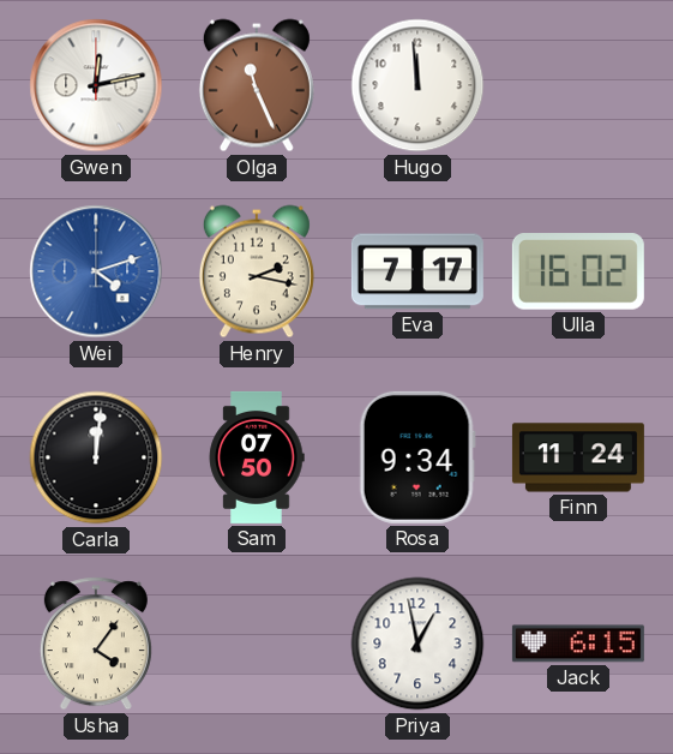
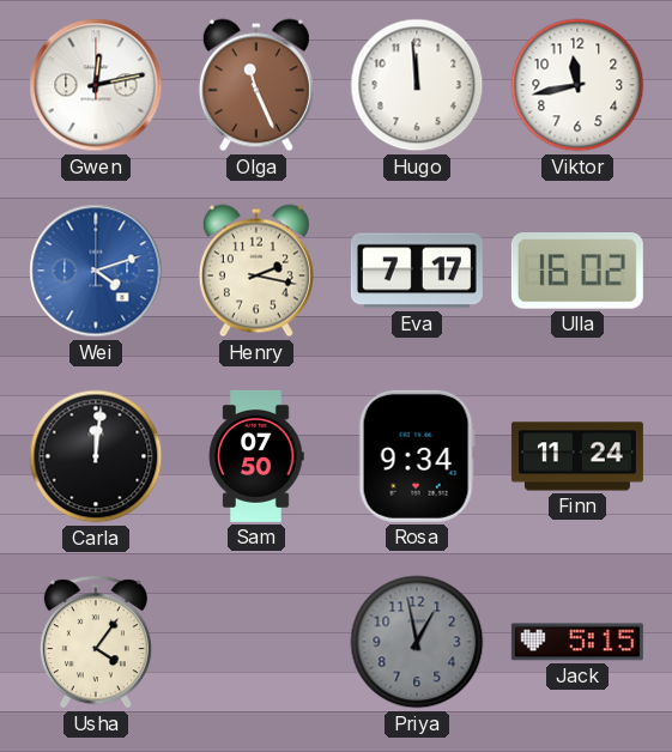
Viktor: none -> 11:43
Priya dial: white -> grey
Jack: 6:15 -> 5:15
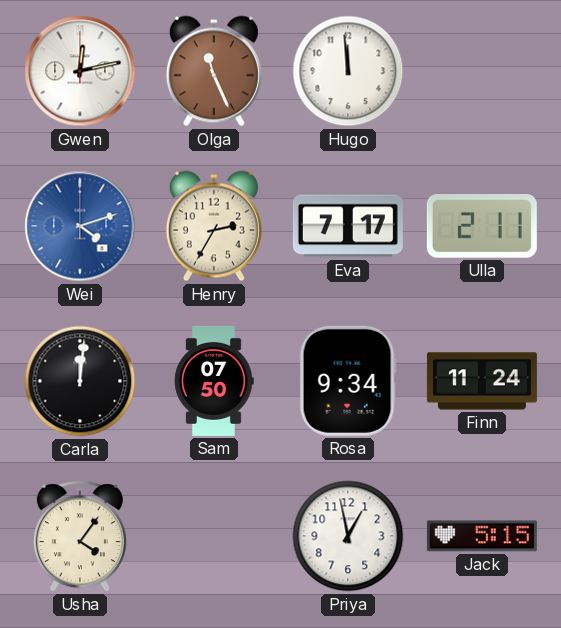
Viktor: 11:43 -> none
Henry: 2:17 -> 2:35
Ulla: 16:02 -> 2:11
Priya dial: grey -> white
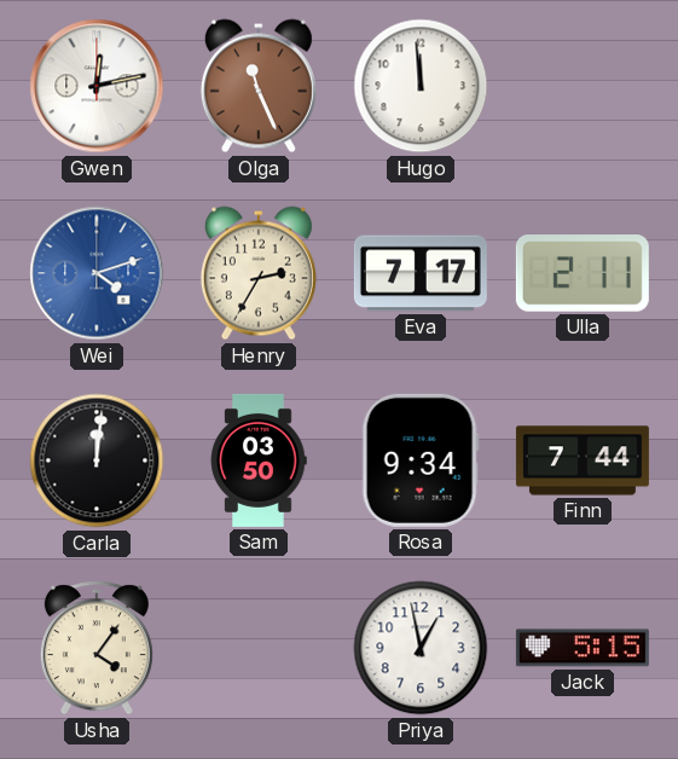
Sam: 07:50 -> 03:50
Finn: 11:24 -> 7:44
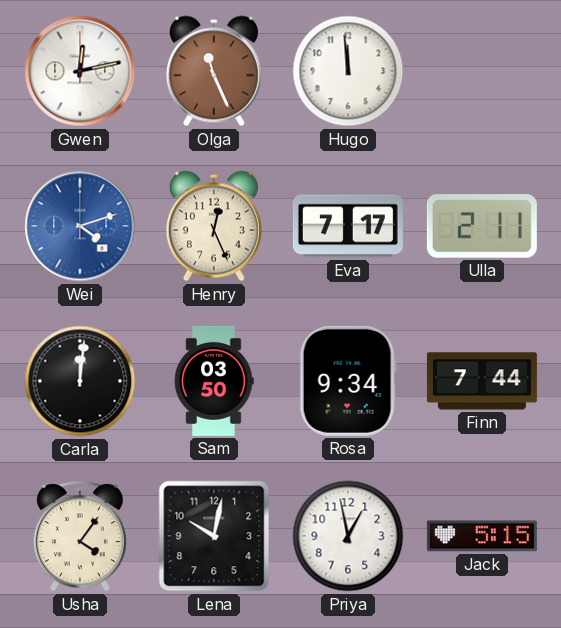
Henry: 2:35 -> 12:26
Lena: none -> 10:02
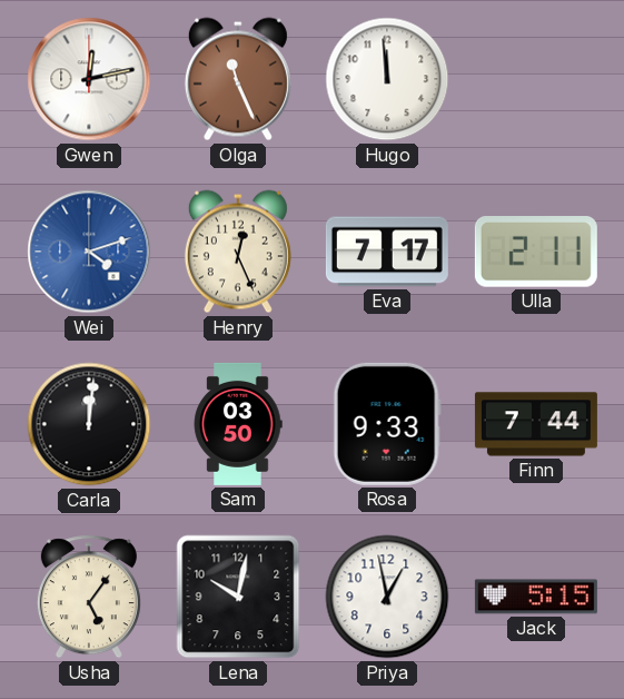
Rosa: 9:34 -> 9:33
Usha: 4:06 -> 5:06
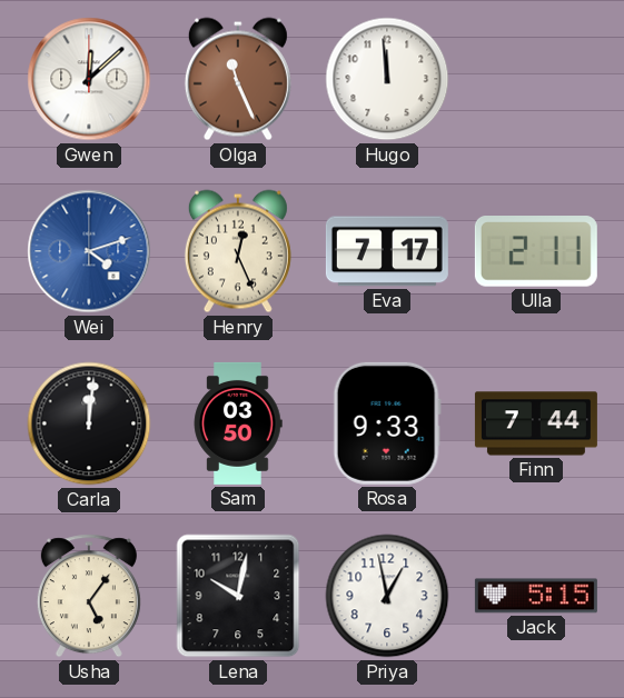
Gwen: 12:13 -> 12:08
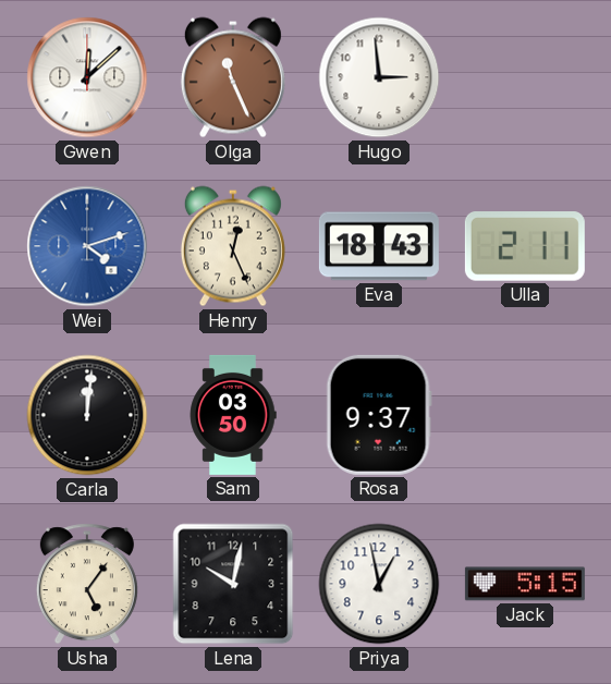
Hugo: 11:59 -> 2:59
Eva: 7:17 -> 18:43
Rosa: 9:33 -> 9:37
Finn: 7:44 -> none
